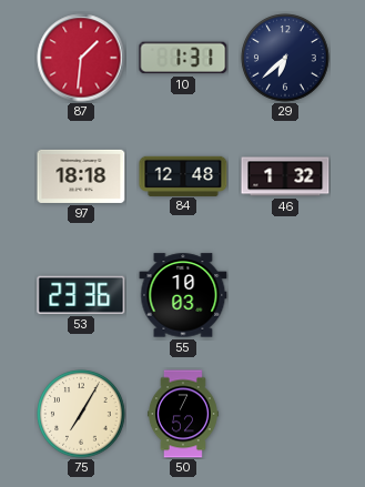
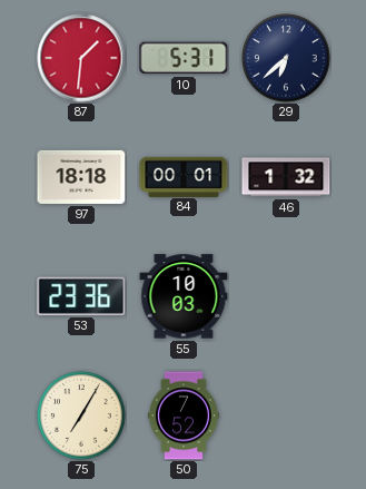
10: 1:31 -> 5:31
84: 12:48 -> 00:01
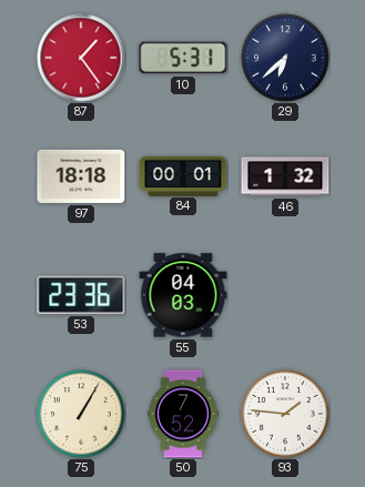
87: 1:31 -> 1:24
55: 10:03 -> 04:03
75: 7:05 -> 1:05
93: none -> 1:46
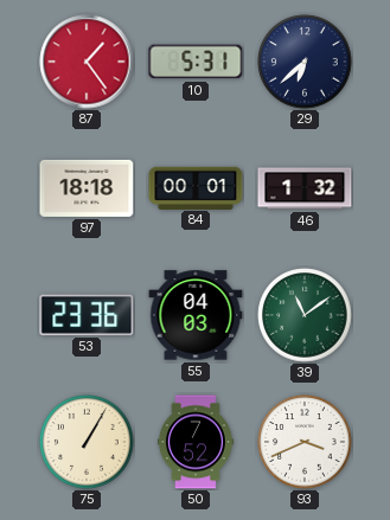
39: none -> 11:09
93: 1:46 -> 3:41
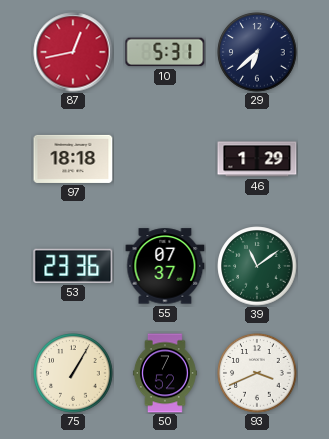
87: 1:24 -> 12:43
84: 00:01 -> none
46: 1:32 -> 1:29
55: 04:03 -> 07:37
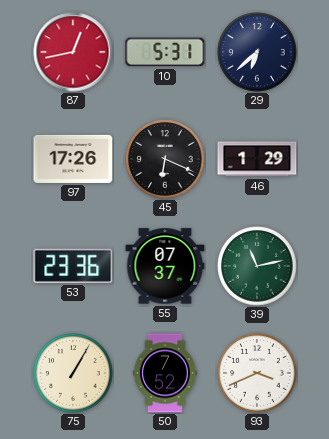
97: 18:18 -> 17:26
45: none -> 6:19
39: 11:09 -> 11:13
